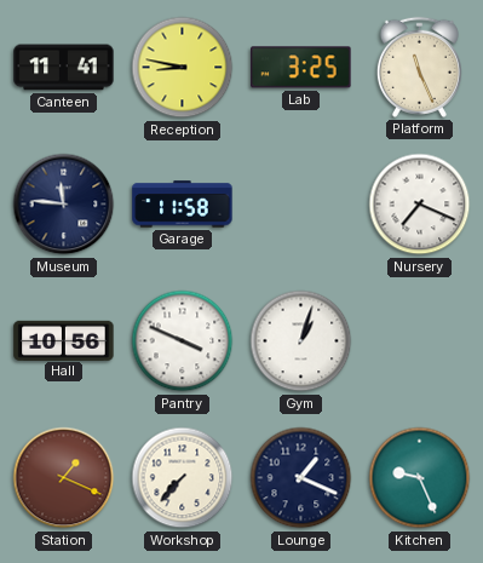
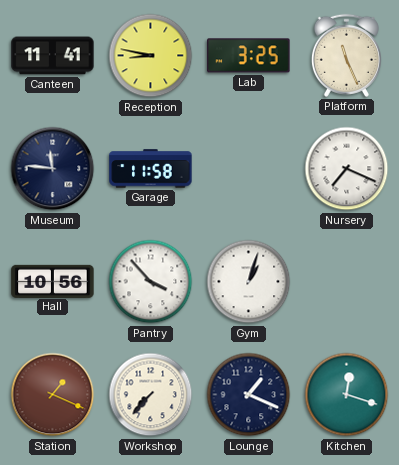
Pantry: 3:49 -> 3:53
Kitchen: 9:26 -> 12:18
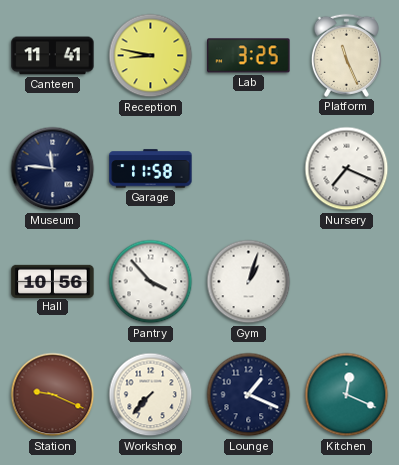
Station: 1:19 -> 9:19
Kitchen: 12:18 -> 12:19
